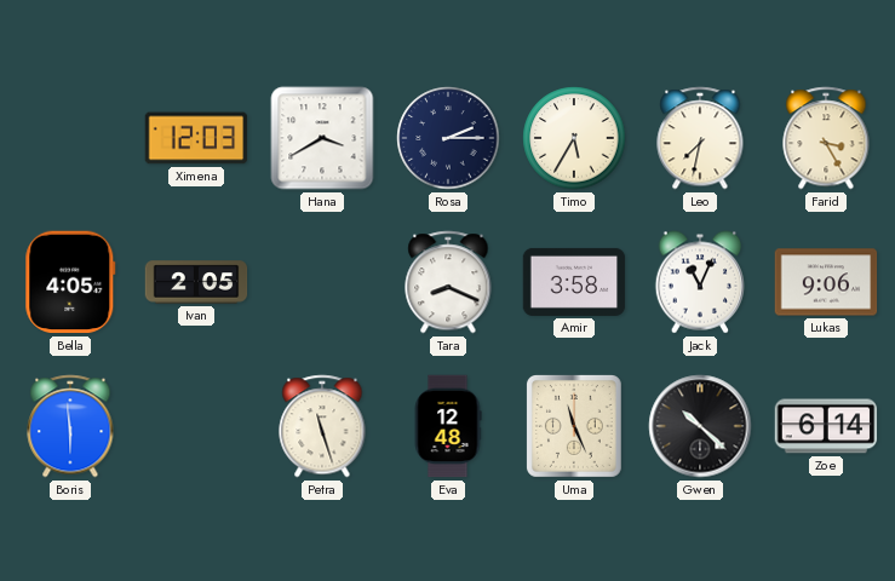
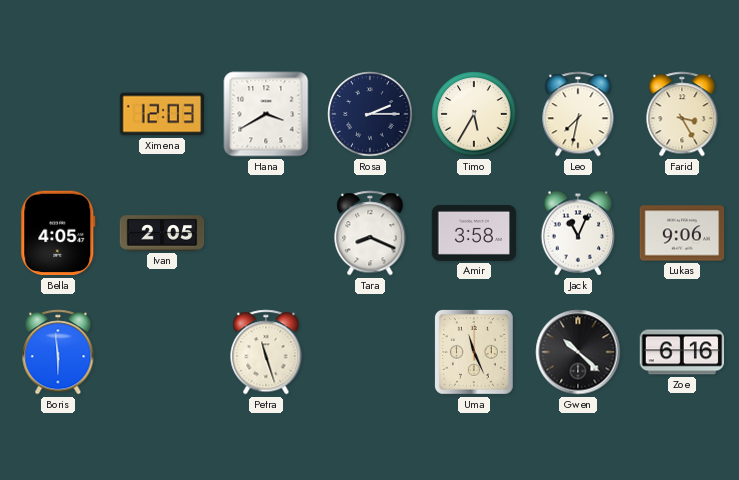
Eva: 12:48 -> none
Zoe: 6:14 -> 6:16
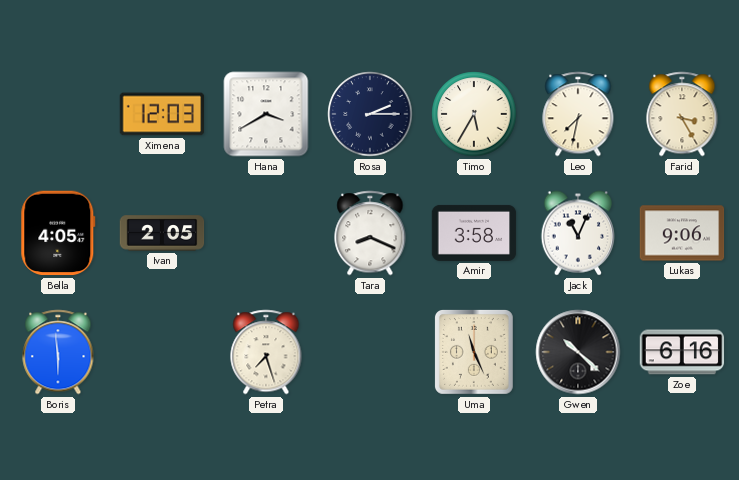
Petra: 11:27 -> 7:27
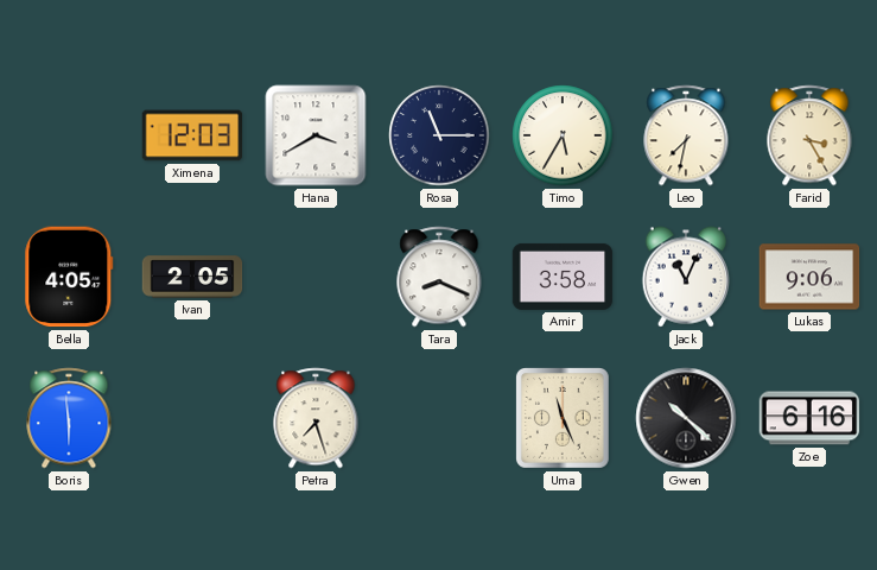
Rosa: 2:15 -> 11:15
